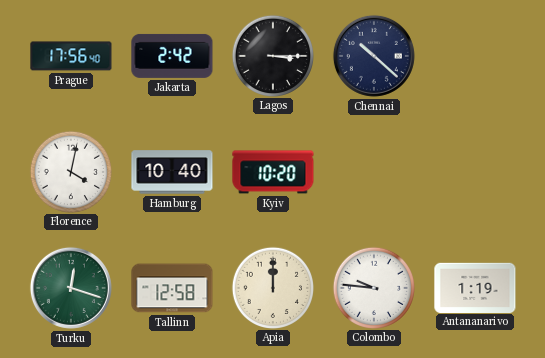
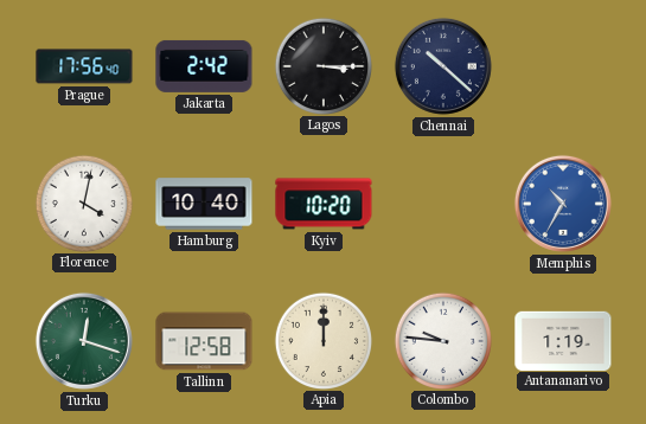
Memphis: none -> 10:35
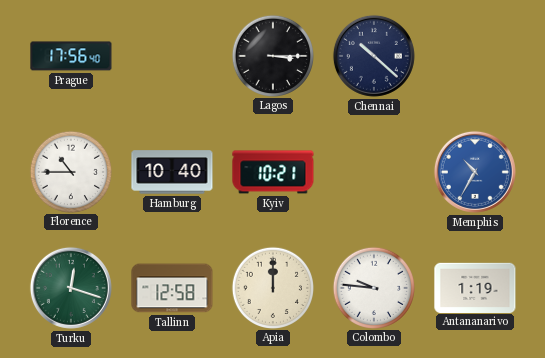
Jakarta: 2:42 -> none
Florence: 4:02 -> 10:45
Kyiv: 10:20 -> 10:21
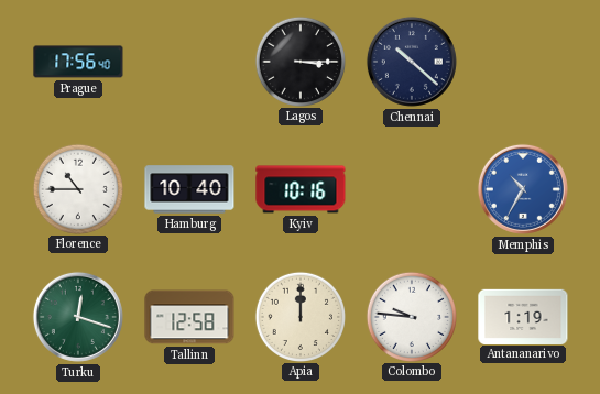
Kyiv: 10:21 -> 10:16
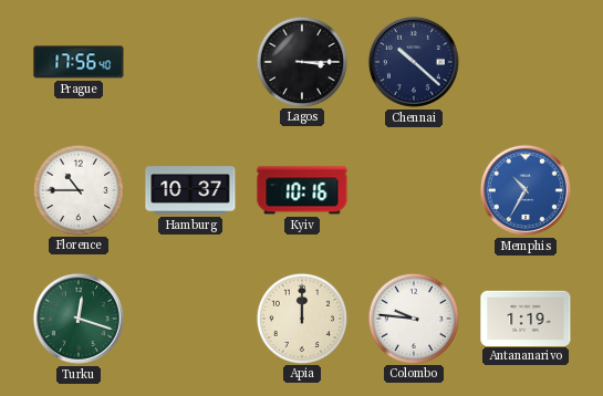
Hamburg: 10:40 -> 10:37
Tallinn: 12:58 -> none
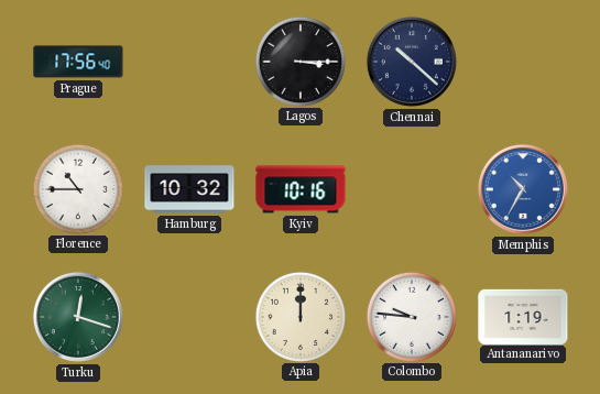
Hamburg: 10:37 -> 10:32
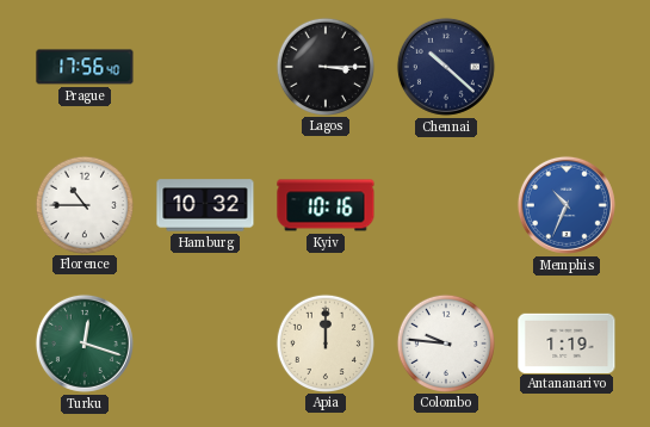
Memphis: 10:35 -> 10:34
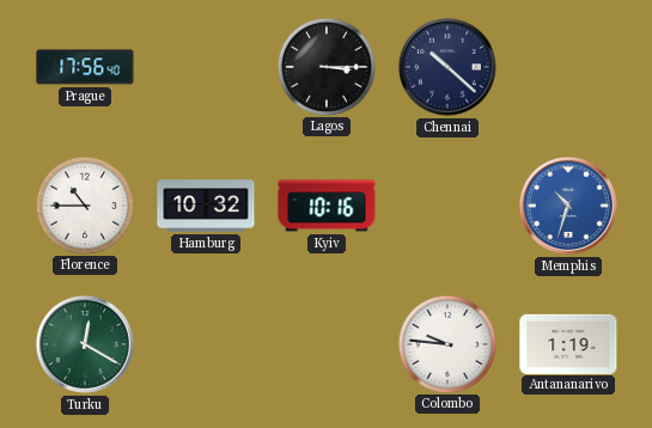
Memphis: 10:34 -> 10:33
Turku: 12:18 -> 12:20
Apia: 12:00 -> none
